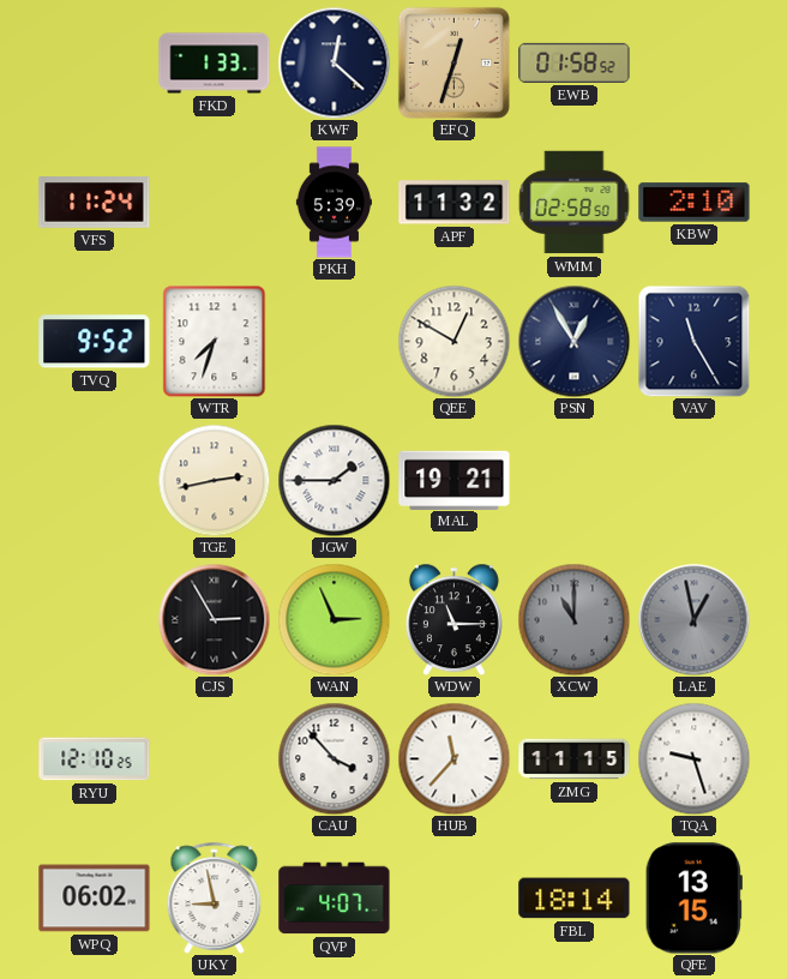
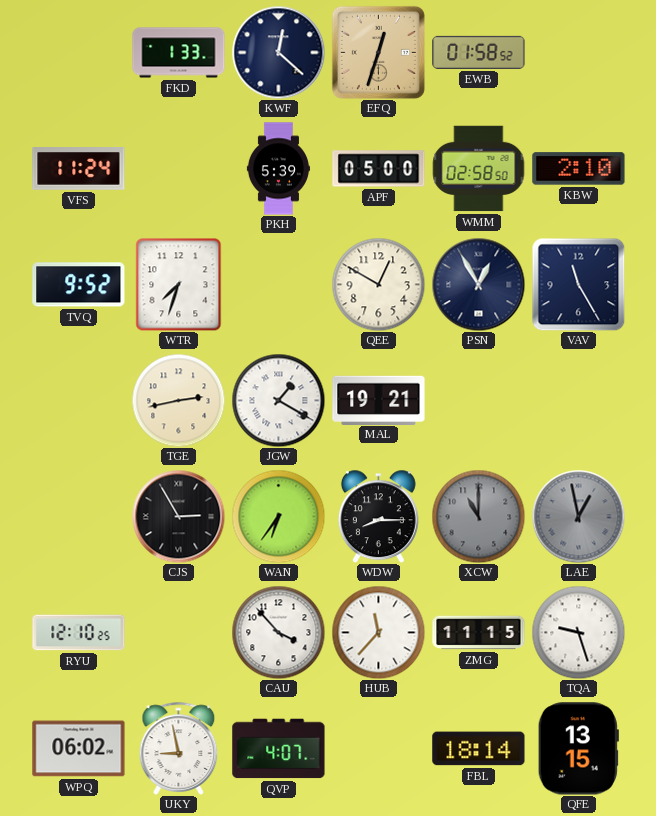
APF: 11:32 -> 05:00
JGW: 1:45 -> 1:20
WAN: 2:56 -> 6:36
WDW: 11:15 -> 8:15
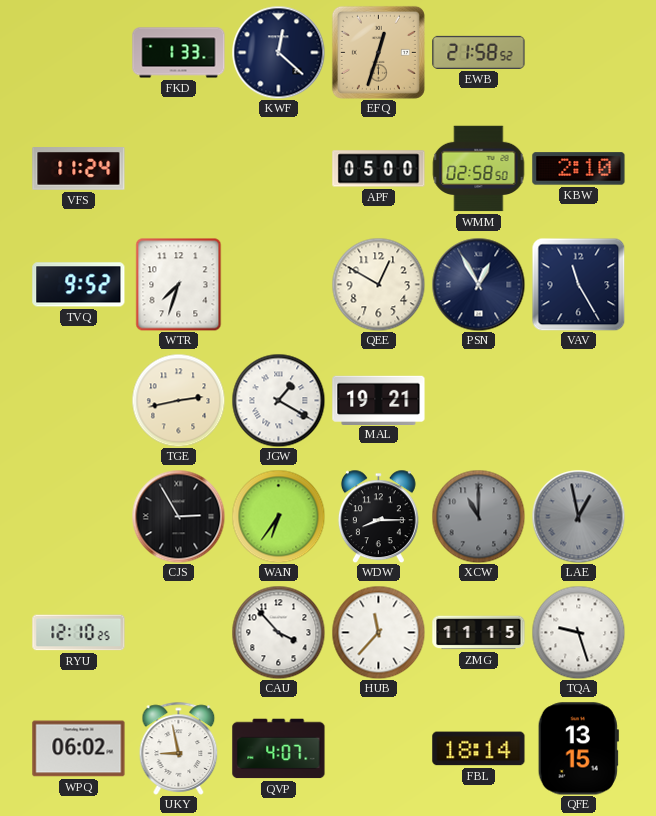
EWB: 01:58 -> 21:58
PKH: 5:39 -> none
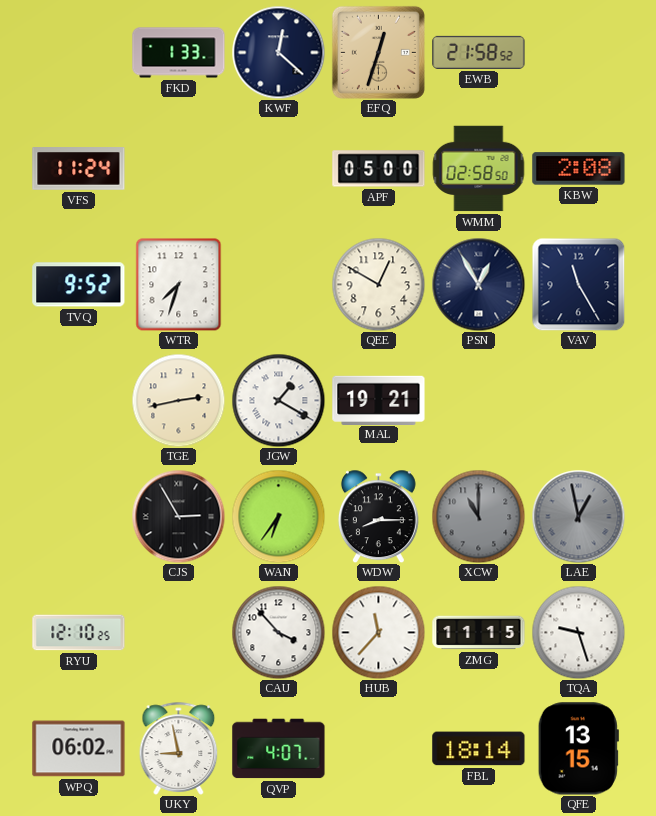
KBW: 2:10 -> 2:08
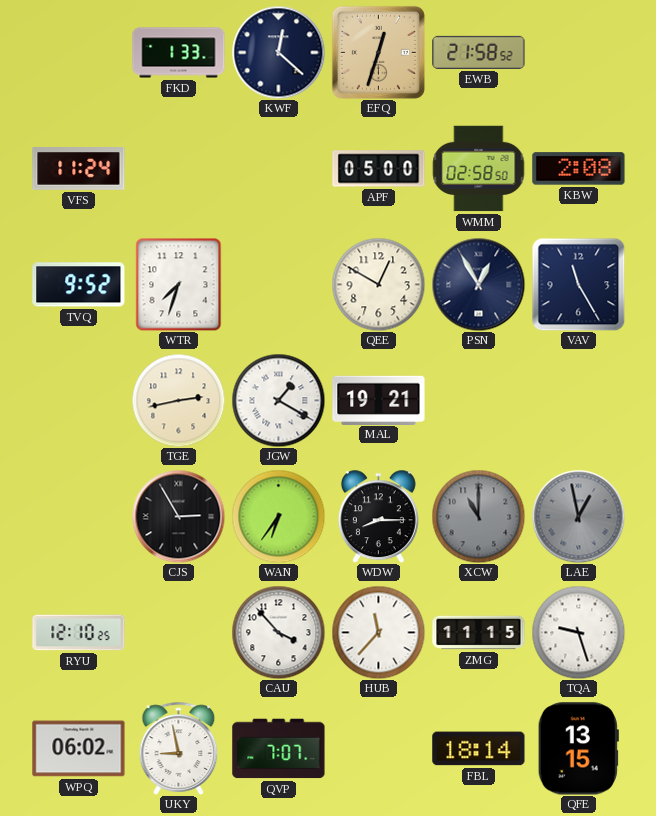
QVP: 4:07 -> 7:07
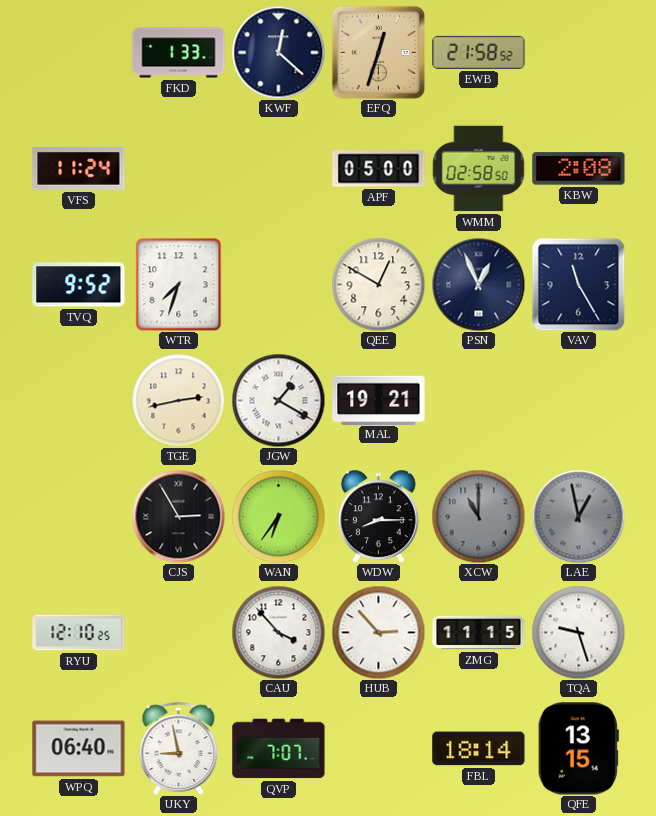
PSN: 12:55 -> 12:56
HUB: 11:37 -> 2:53
WPQ: 06:02 -> 06:40
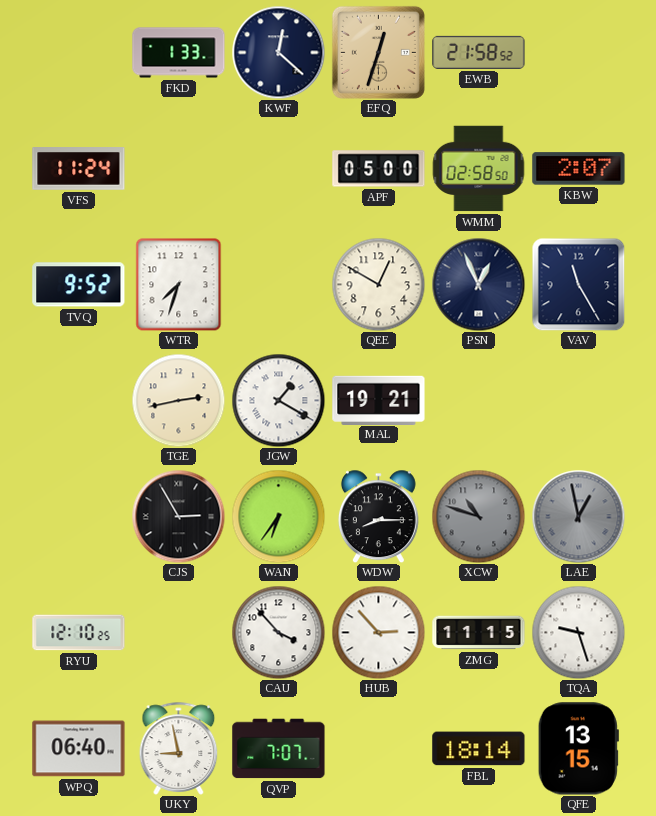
KBW: 2:08 -> 2:07
XCW: 11:00 -> 10:48
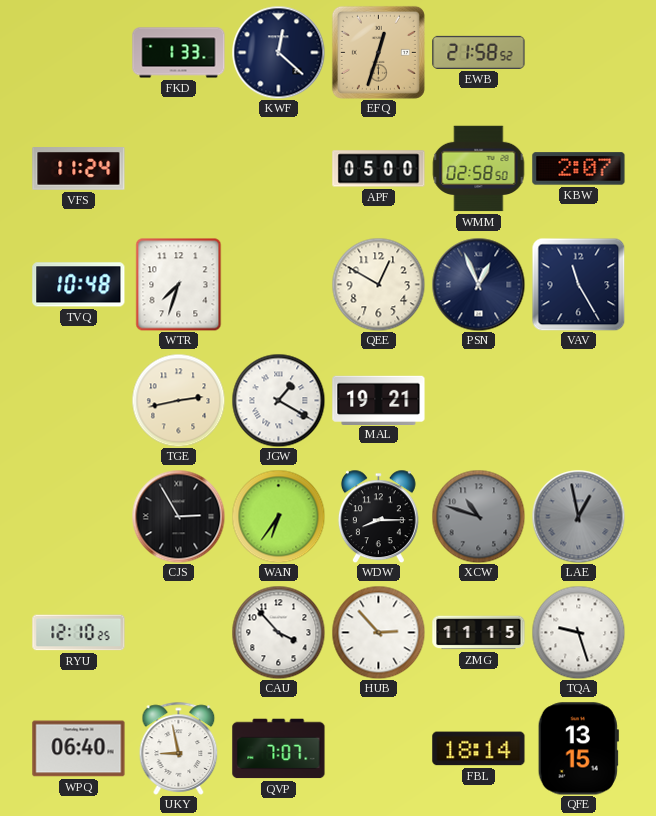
TVQ: 9:52 -> 10:48
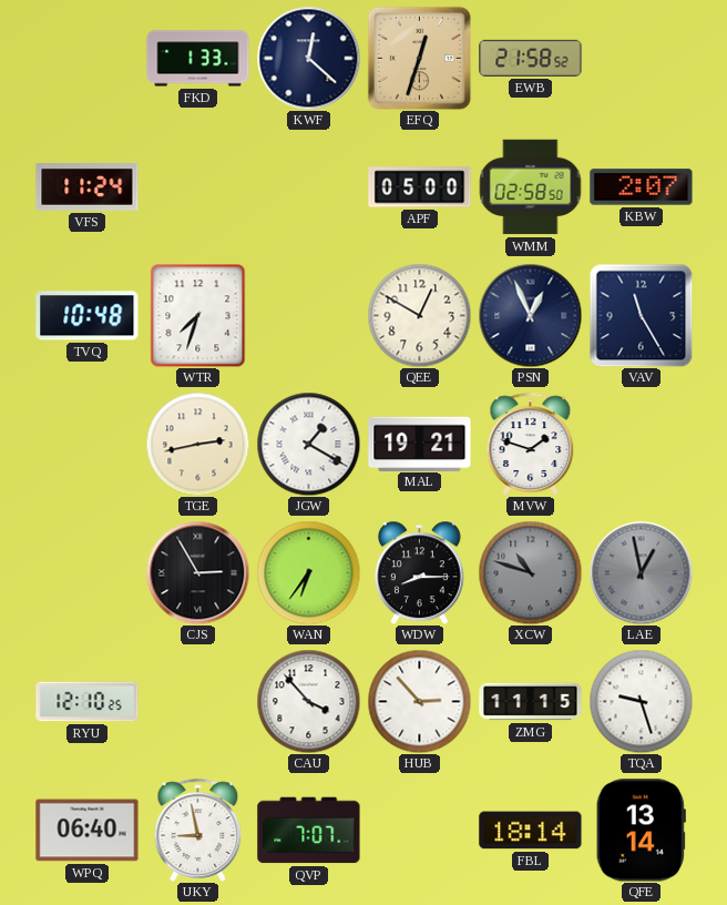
MVW: none -> 1:48
QFE: 13:15 -> 13:14
